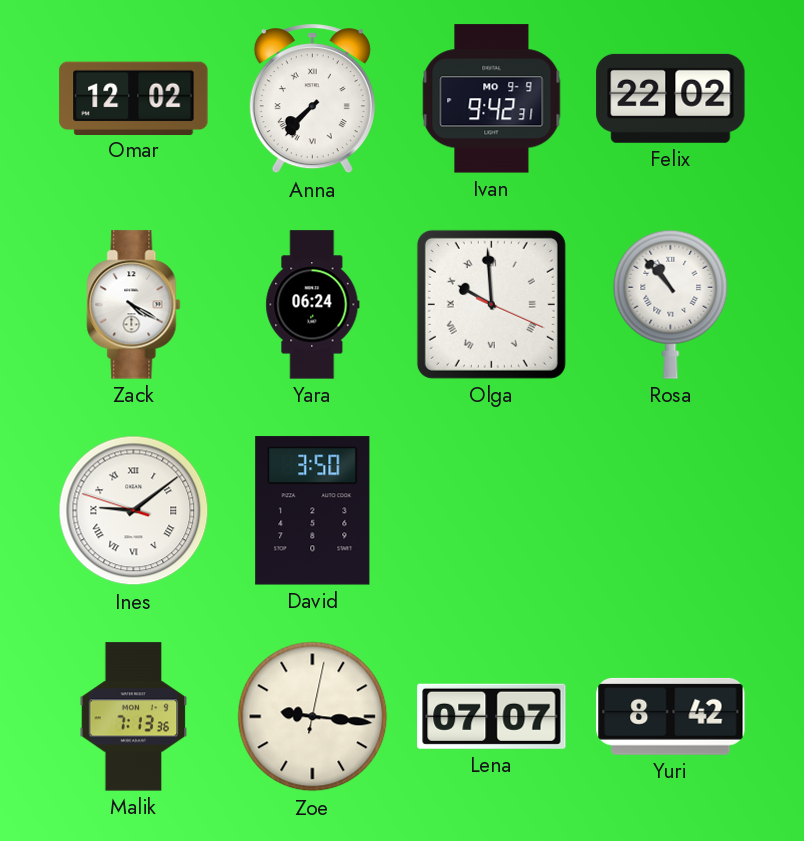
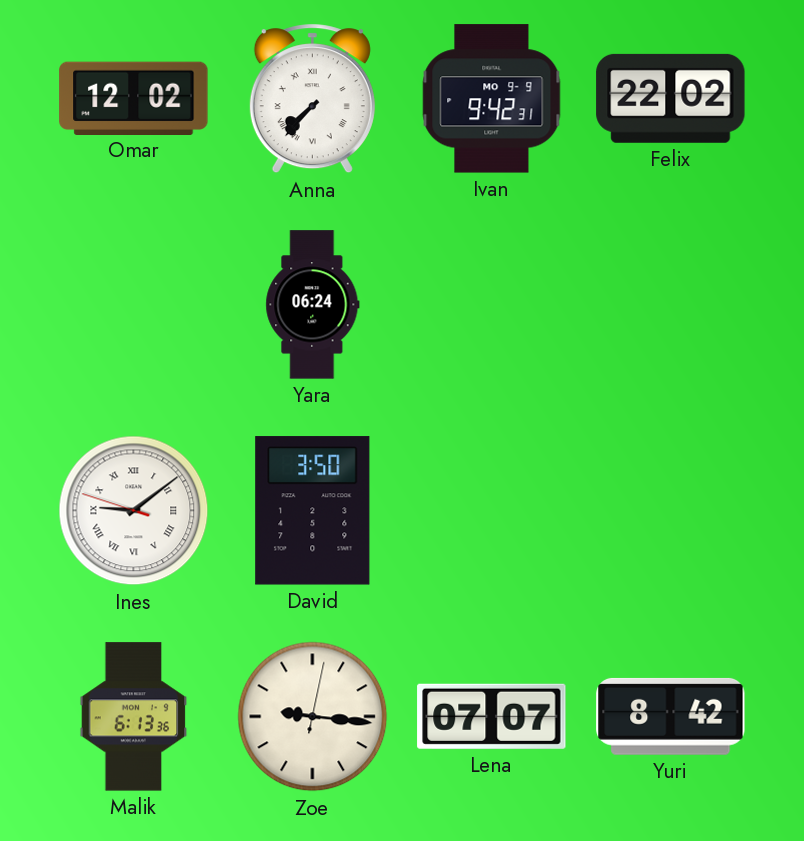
Zack: 4:20 -> none
Olga: 9:59 -> none
Rosa: 10:53 -> none
Malik: 7:13 -> 6:13
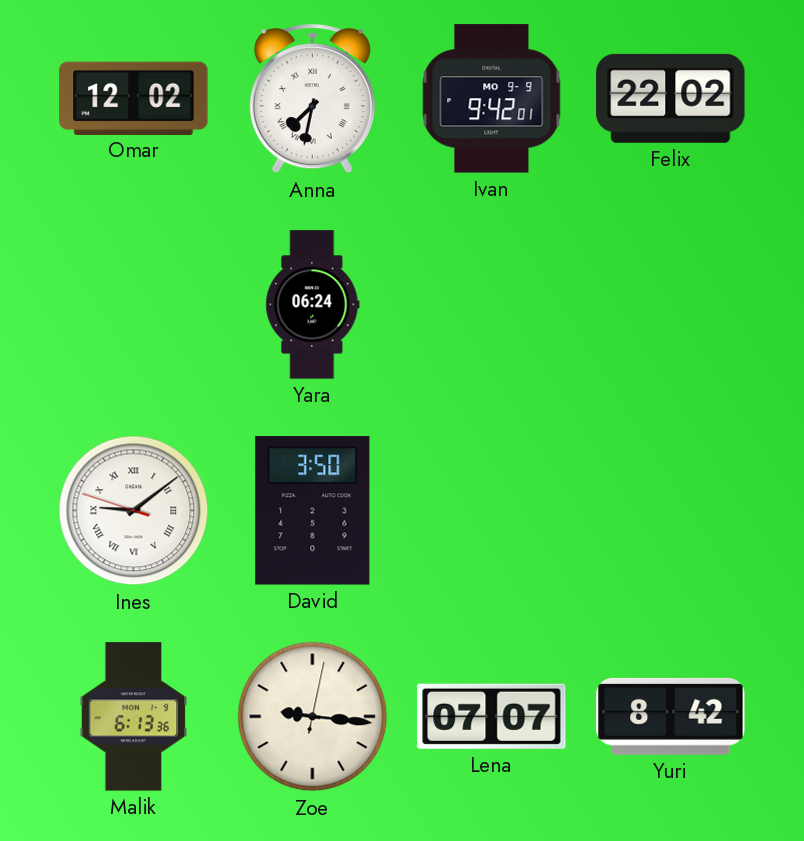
Anna: 7:37 -> 7:32
Ivan: 9:42:31 -> 9:42:01
